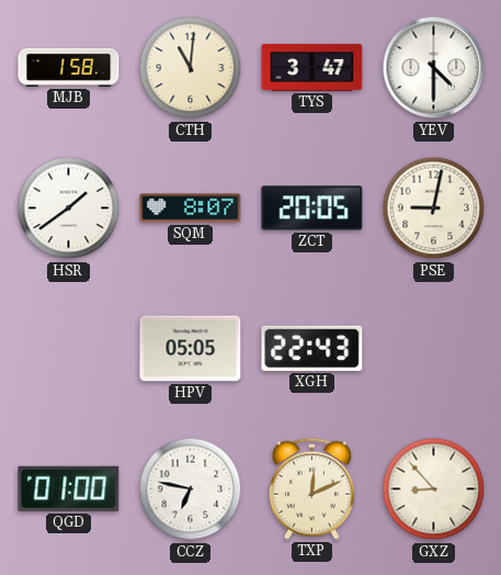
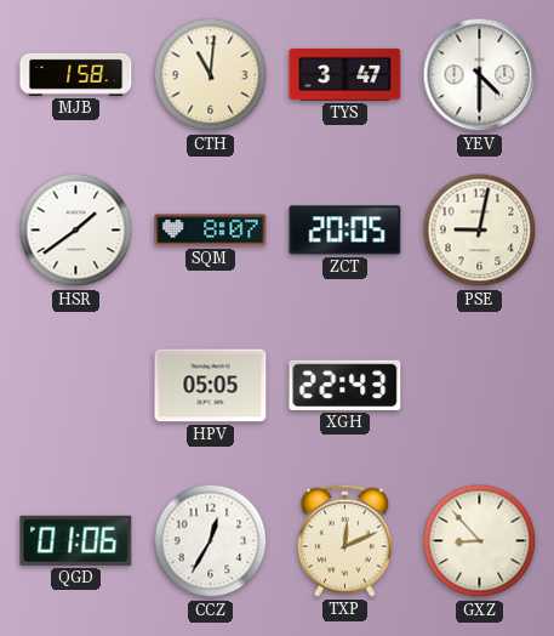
QGD: 01:00 -> 01:06
CCZ: 6:47 -> 12:35
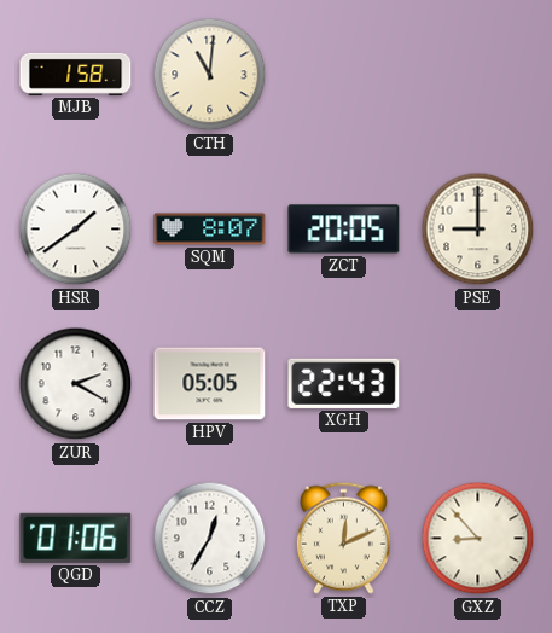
TYS: 3:47 -> none
YEV: 4:30 -> none
PSE: 9:02 -> 9:00
ZUR: none -> 2:20
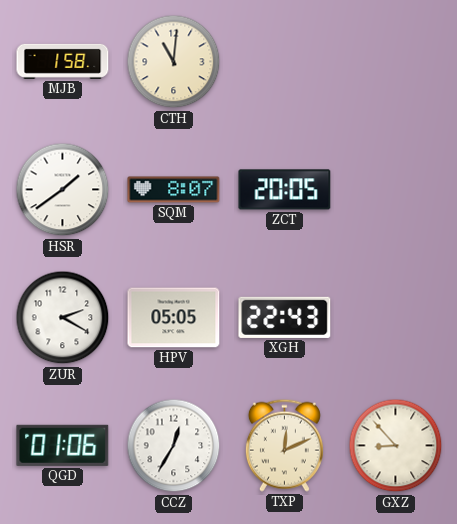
PSE: 9:00 -> none
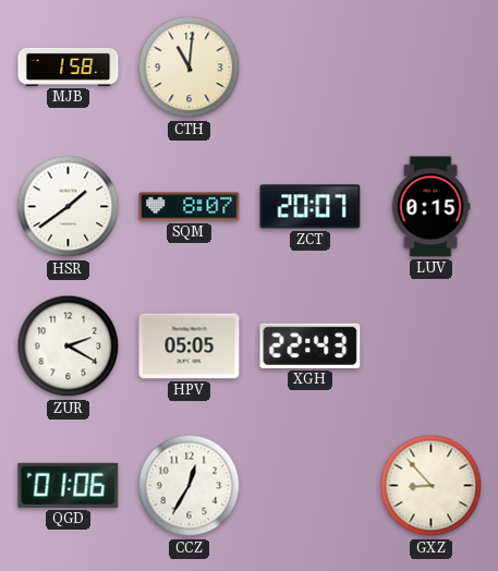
ZCT: 20:05 -> 20:07
LUV: none -> 0:15
TXP: 12:11 -> none
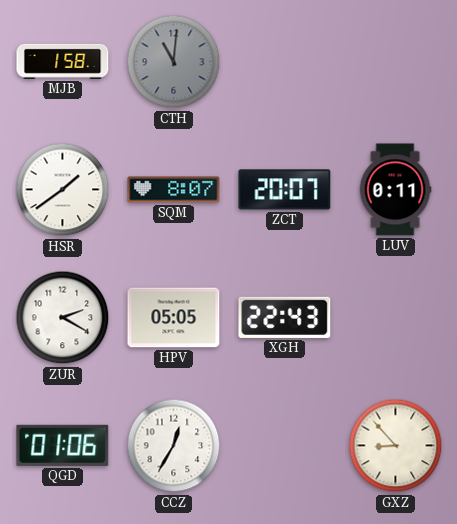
CTH dial: cream -> grey
LUV: 0:15 -> 0:11
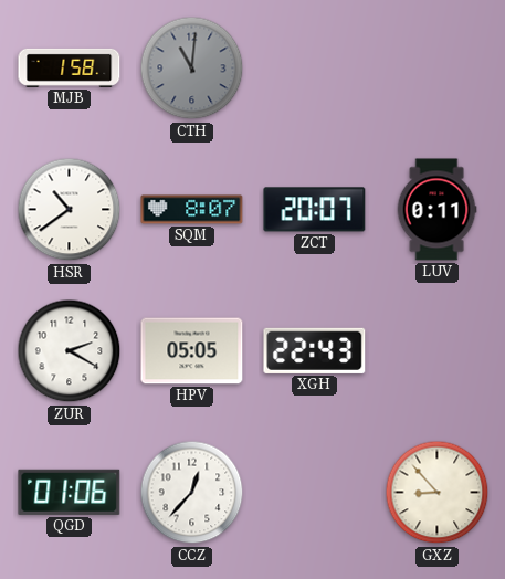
HSR: 1:39 -> 10:39
CCZ: 12:35 -> 12:37
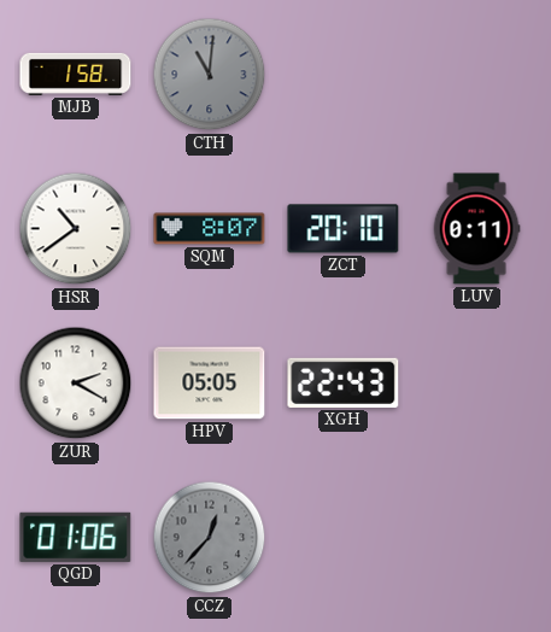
ZCT: 20:07 -> 20:10
CCZ dial: white -> grey
GXZ: 8:53 -> none
